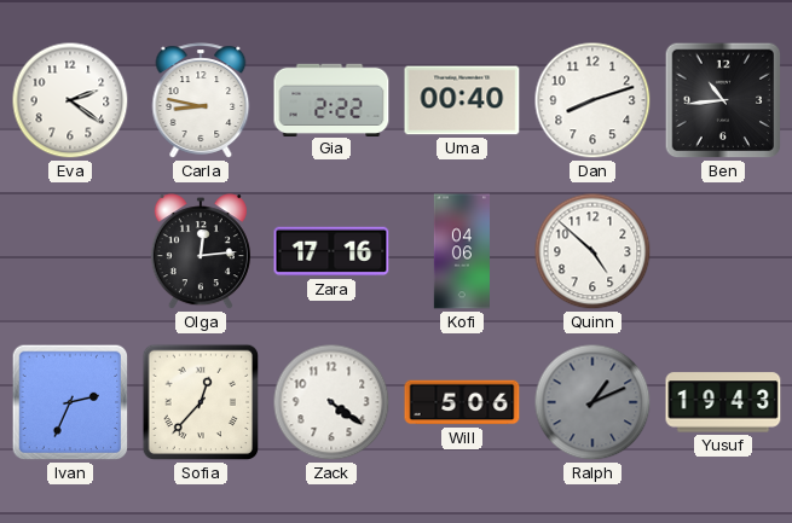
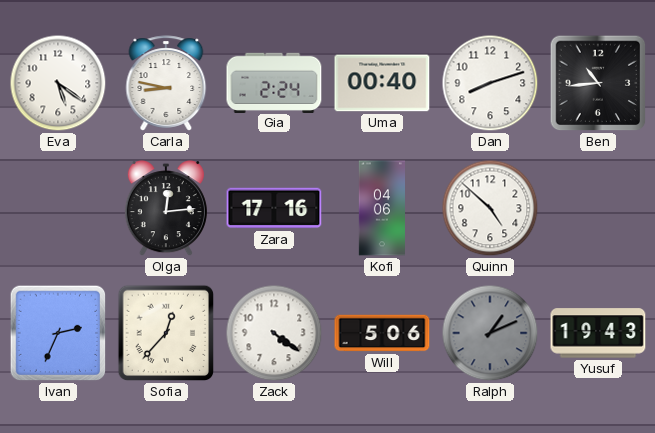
Eva: 2:21 -> 5:21
Gia: 2:22 -> 2:24
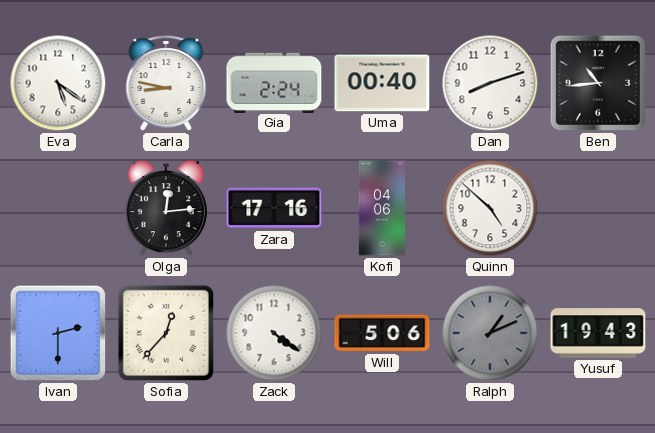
Ivan: 2:34 -> 2:30
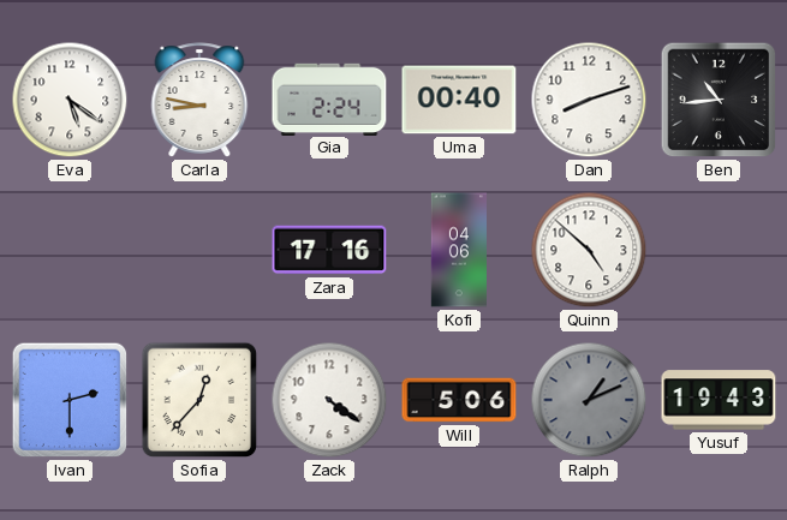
Olga: 12:14 -> none
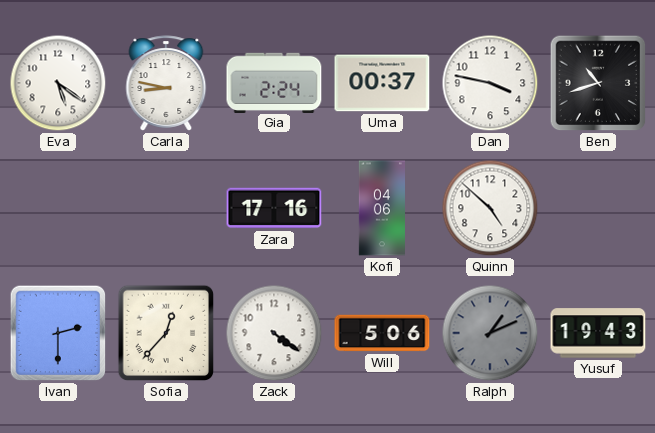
Uma: 00:40 -> 00:37
Dan: 8:12 -> 3:47
Ben: 10:44 -> 10:42
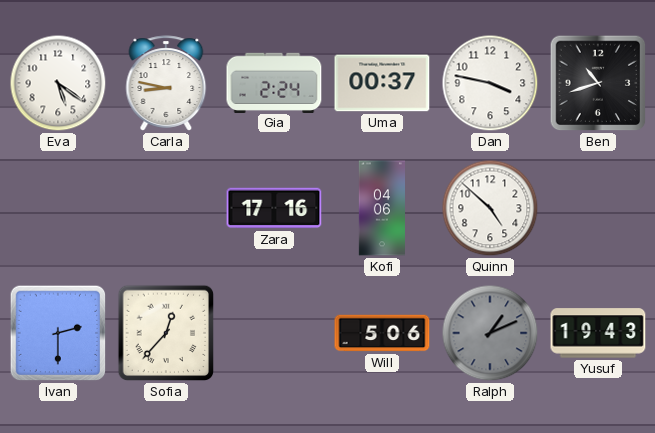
Zack: 4:21 -> none
